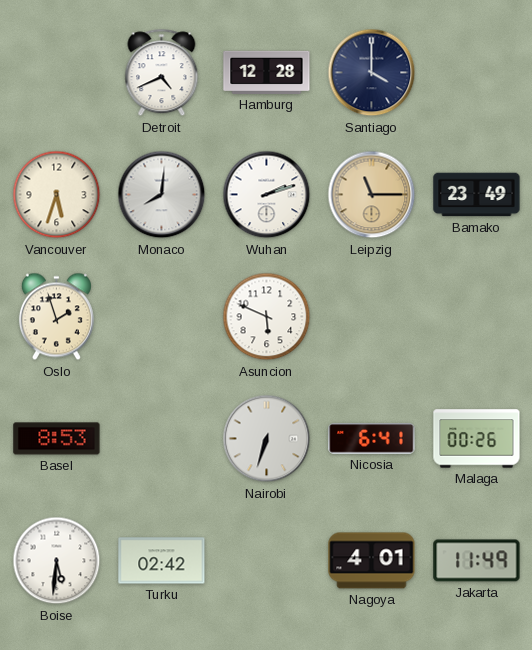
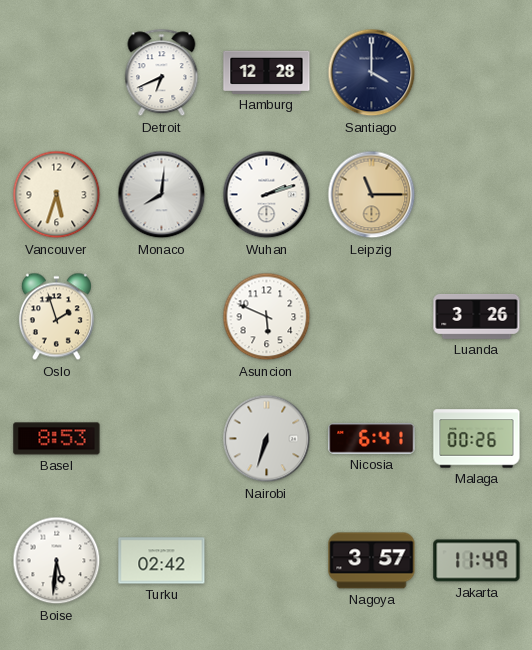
Detroit: 4:41 -> 6:41
Bamako: 23:49 -> none
Luanda: none -> 3:26
Nagoya: 4:01 -> 3:57
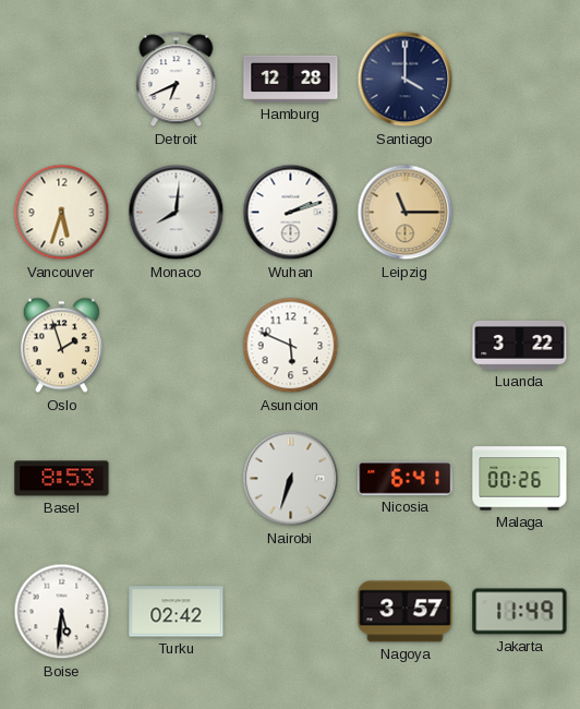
Luanda: 3:26 -> 3:22
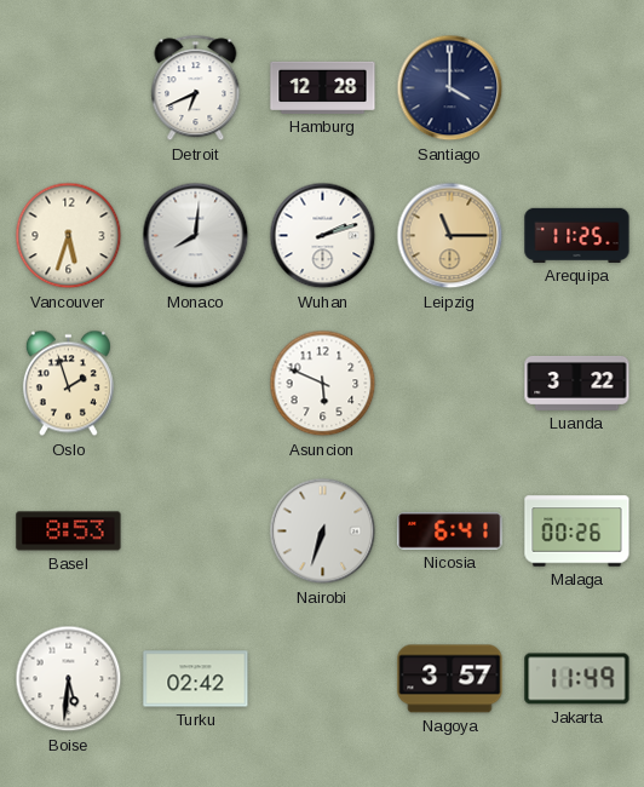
Arequipa: none -> 11:25
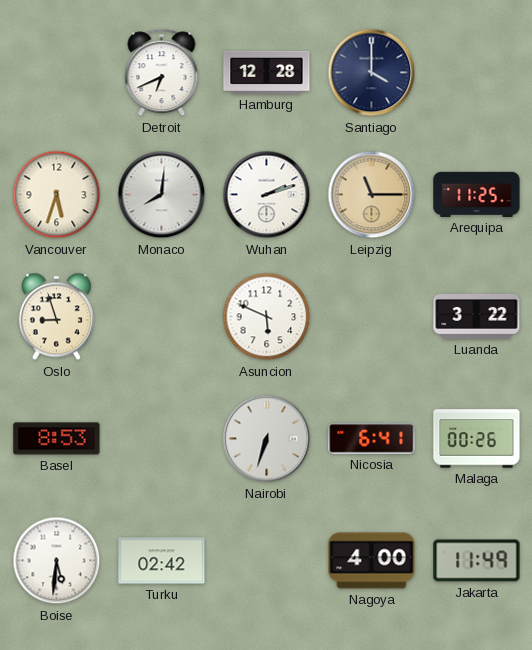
Oslo: 1:57 -> 8:57
Nagoya: 3:57 -> 4:00
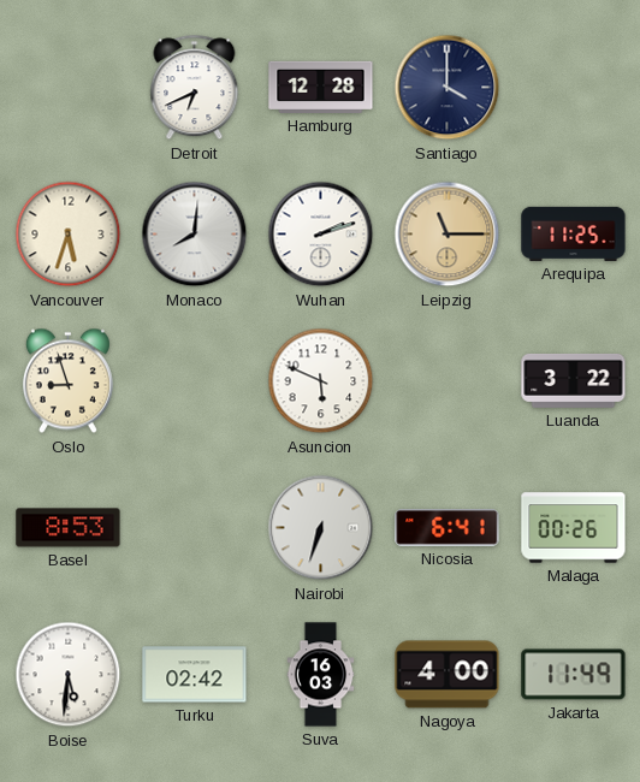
Suva: none -> 16:03
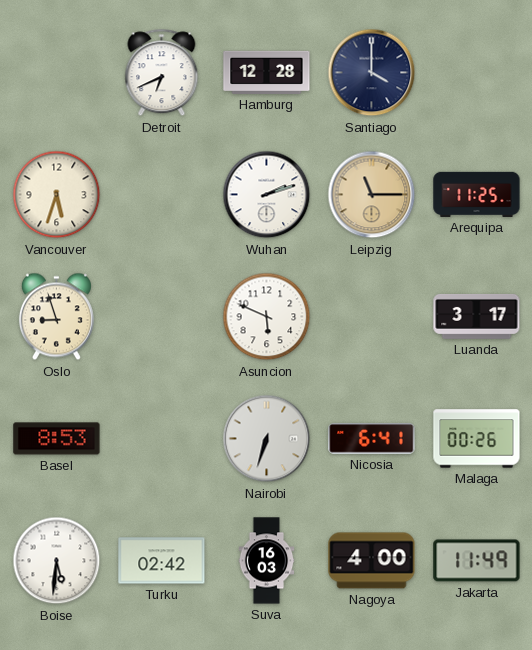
Monaco: 8:01 -> none
Luanda: 3:22 -> 3:17
